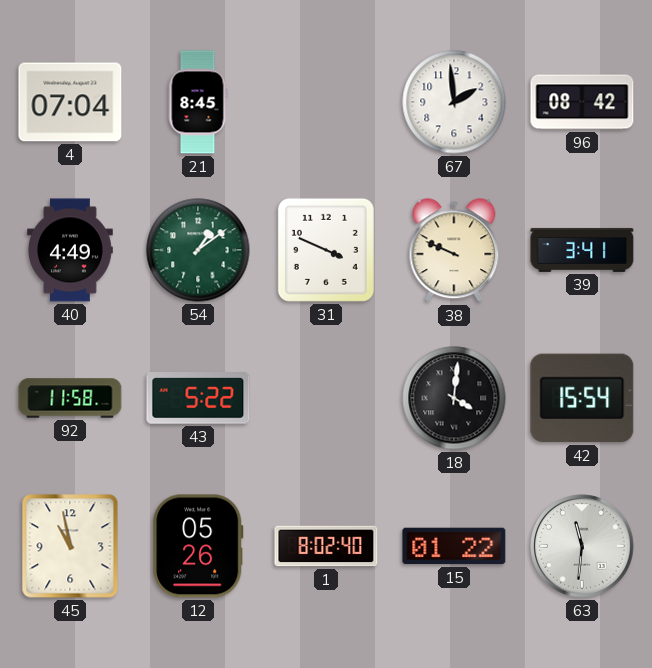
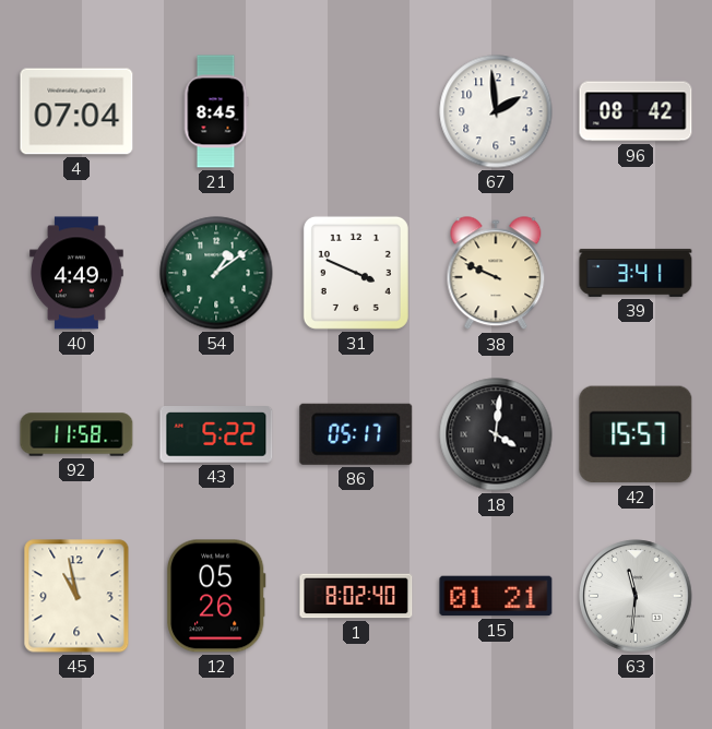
86: none -> 05:17
42: 15:54 -> 15:57
15: 01:22 -> 01:21
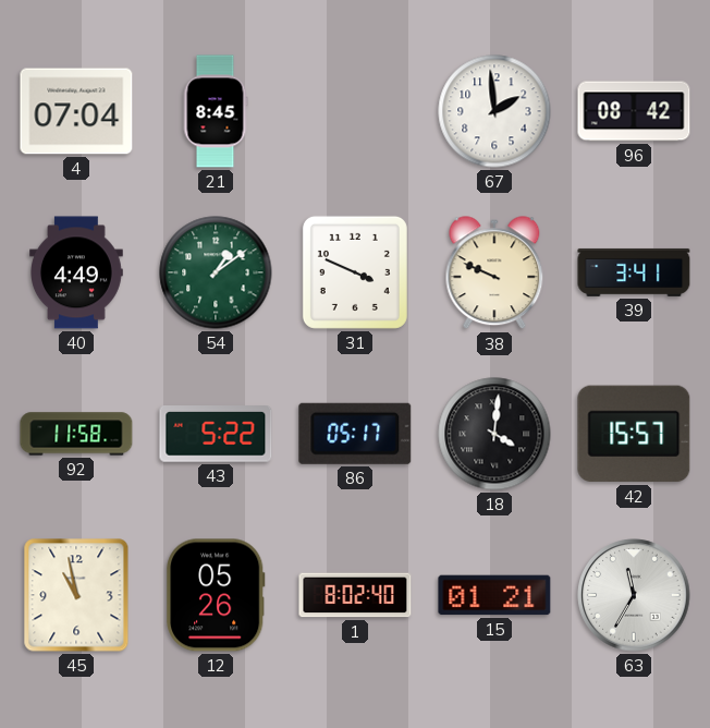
63: 11:31 -> 11:35
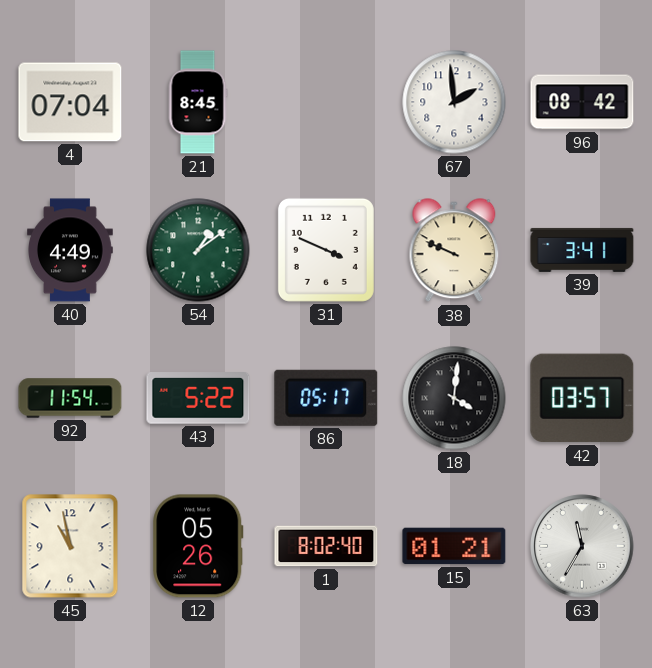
92: 11:58 -> 11:54
42: 15:57 -> 03:57
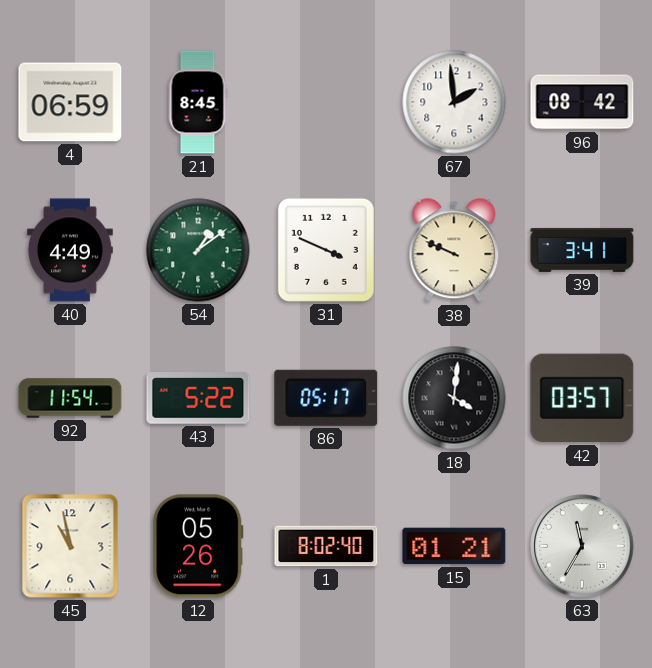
4: 07:04 -> 06:59
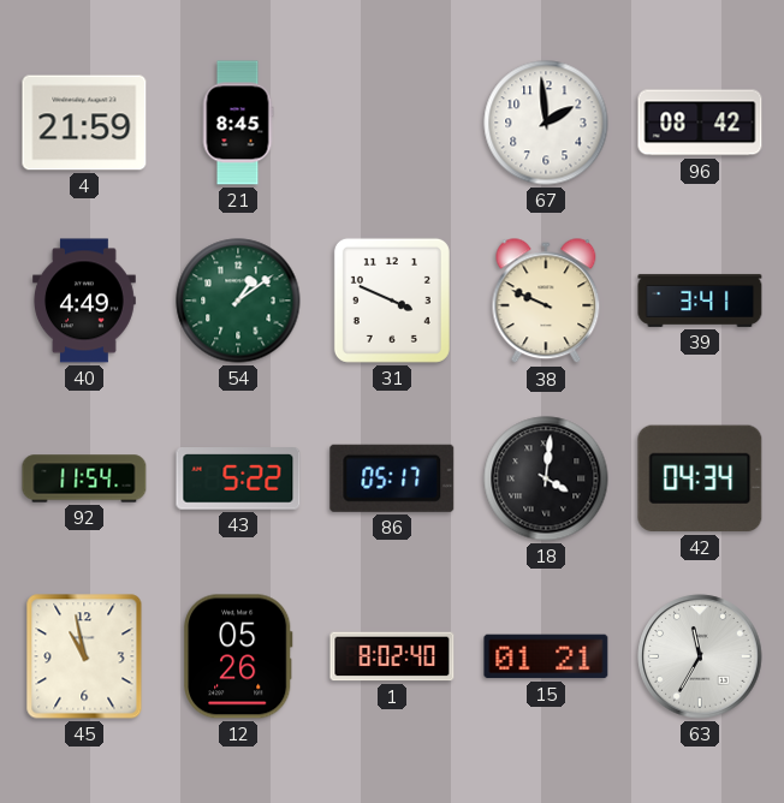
4: 06:59 -> 21:59
42: 03:57 -> 04:34
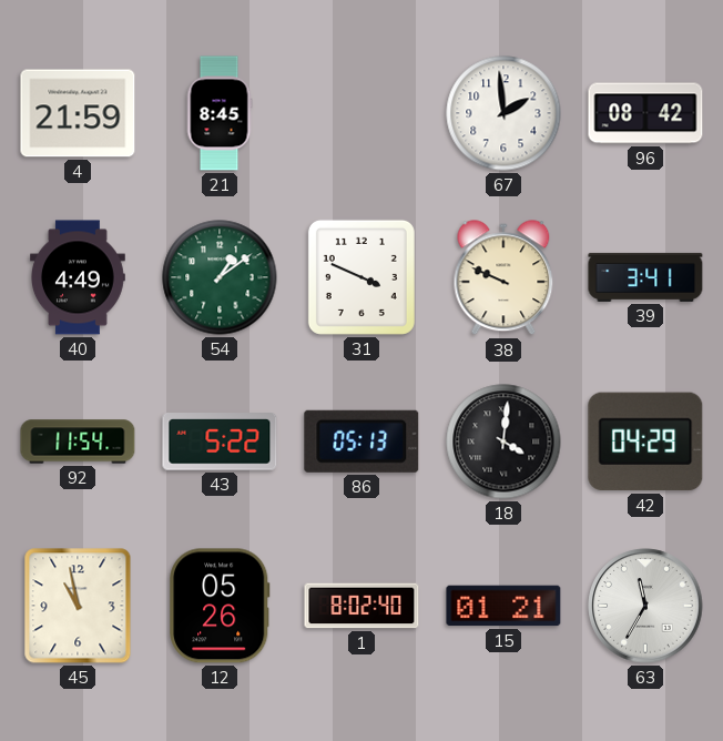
86: 05:17 -> 05:13
42: 04:34 -> 04:29
